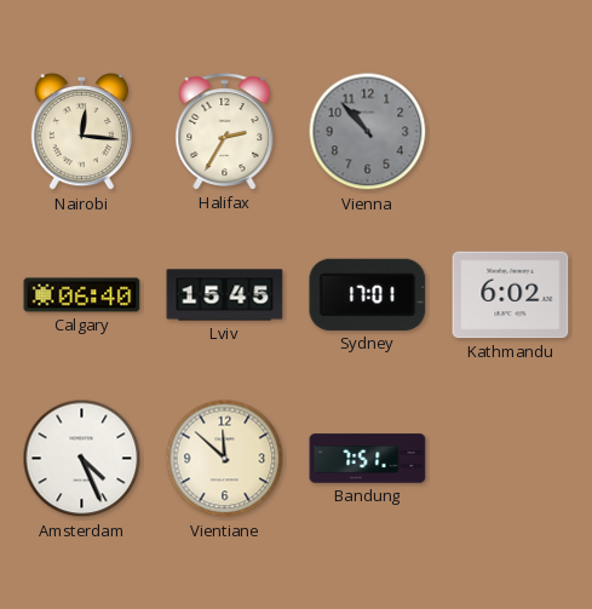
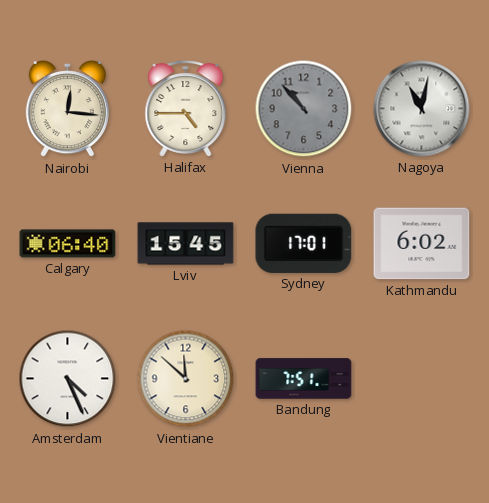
Halifax: 2:35 -> 4:45
Nagoya: none -> 11:02
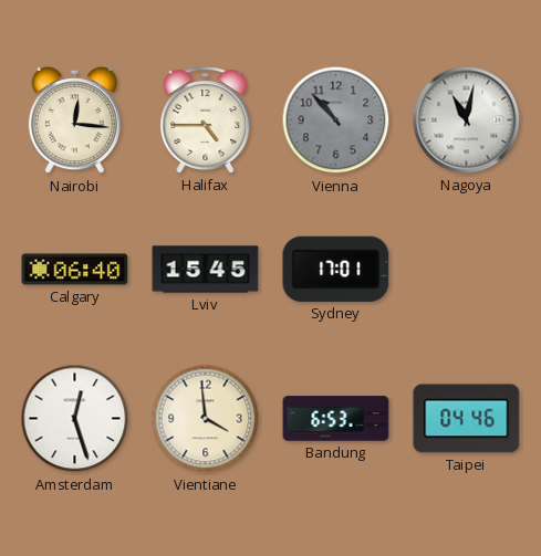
Kathmandu: 6:02 -> none
Amsterdam: 4:26 -> 12:27
Vientiane: 11:52 -> 3:59
Bandung: 7:51 -> 6:53
Taipei: none -> 04:46
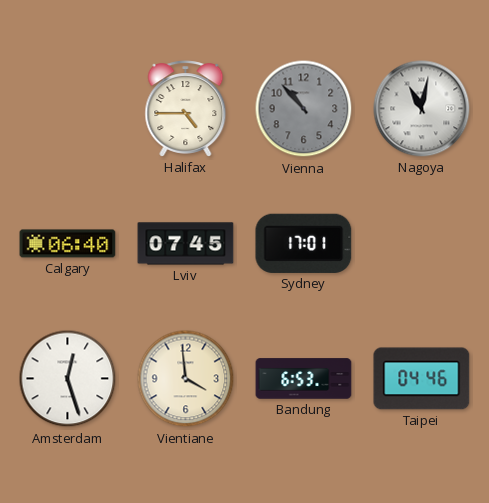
Nairobi: 12:16 -> none
Lviv: 15:45 -> 07:45
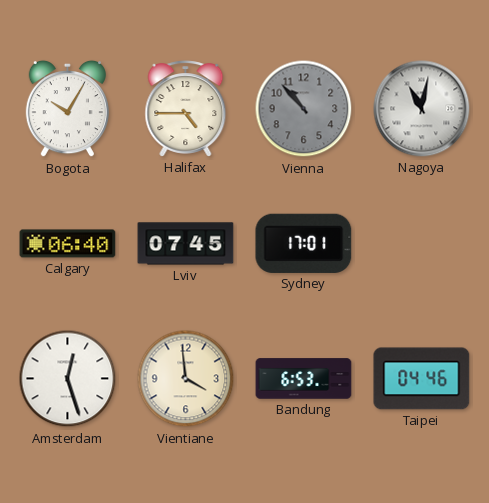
Bogota: none -> 10:05
